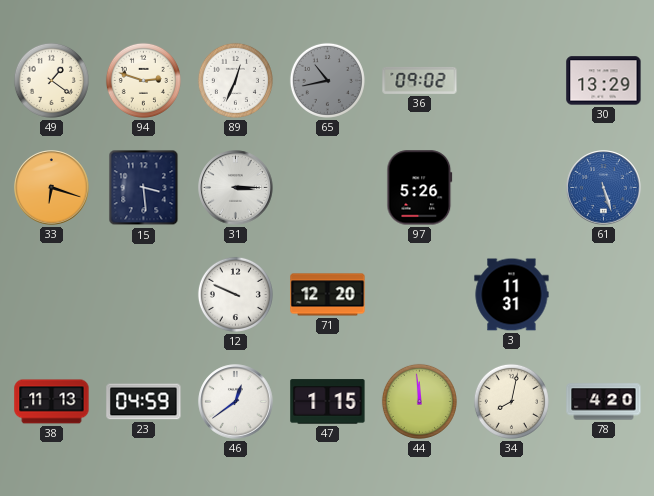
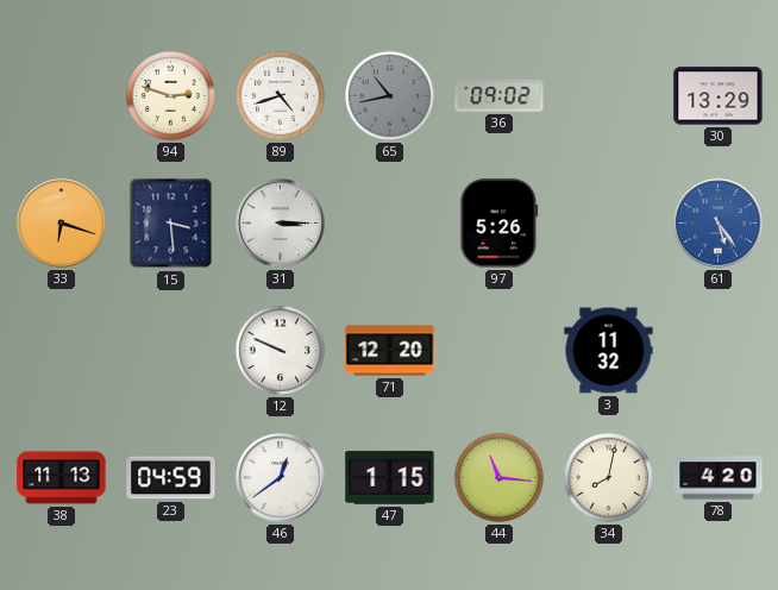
49: 1:21 -> none
89: 12:34 -> 4:42
61: 5:27 -> 5:24
3: 11:31 -> 11:32
44: 11:59 -> 11:16
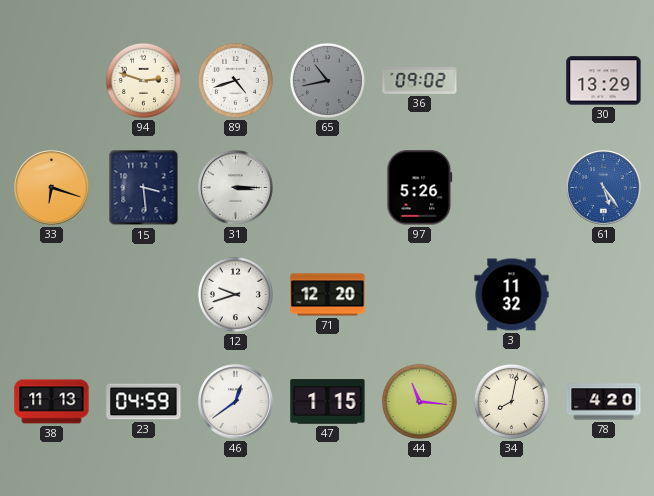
12: 9:49 -> 9:42
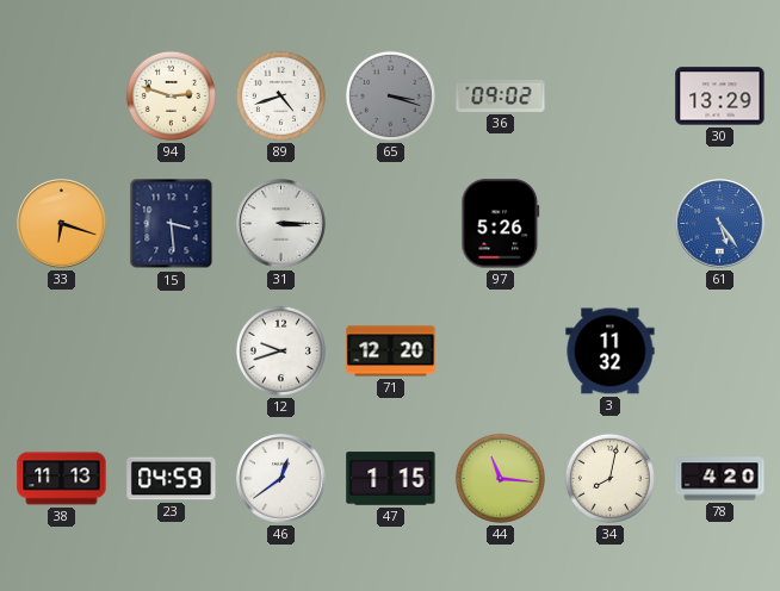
65: 10:43 -> 3:18
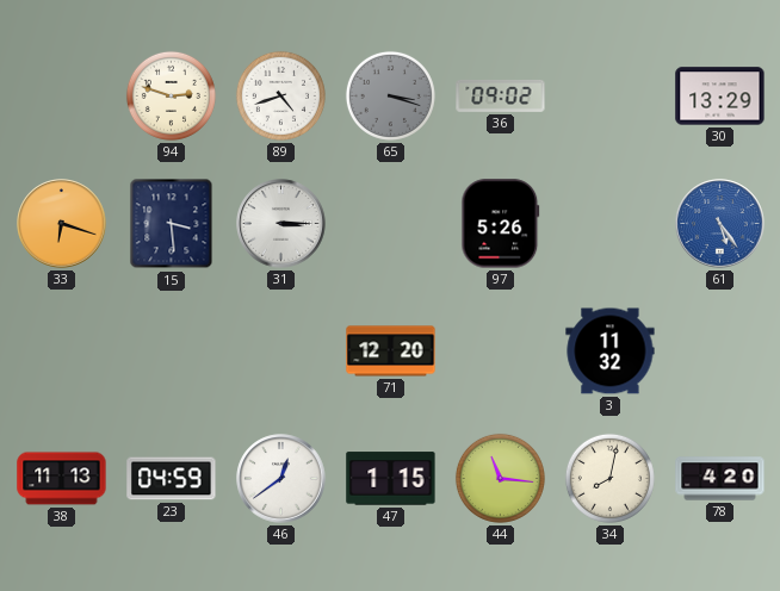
12: 9:42 -> none
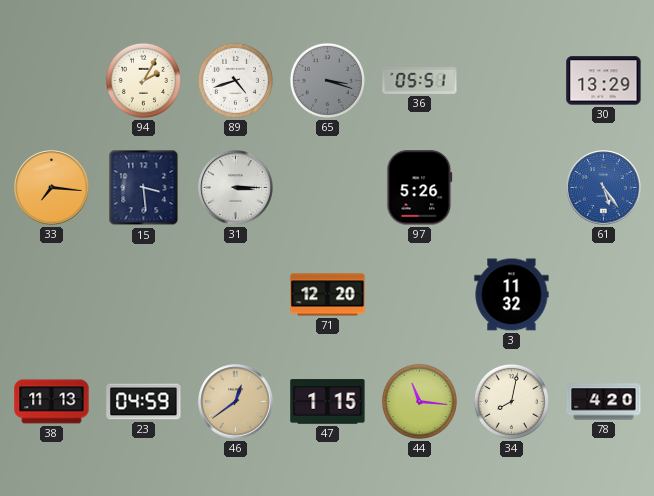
94: 2:48 -> 2:05
36: 09:02 -> 05:51
33: 6:18 -> 7:16
46 dial: white -> champagne
